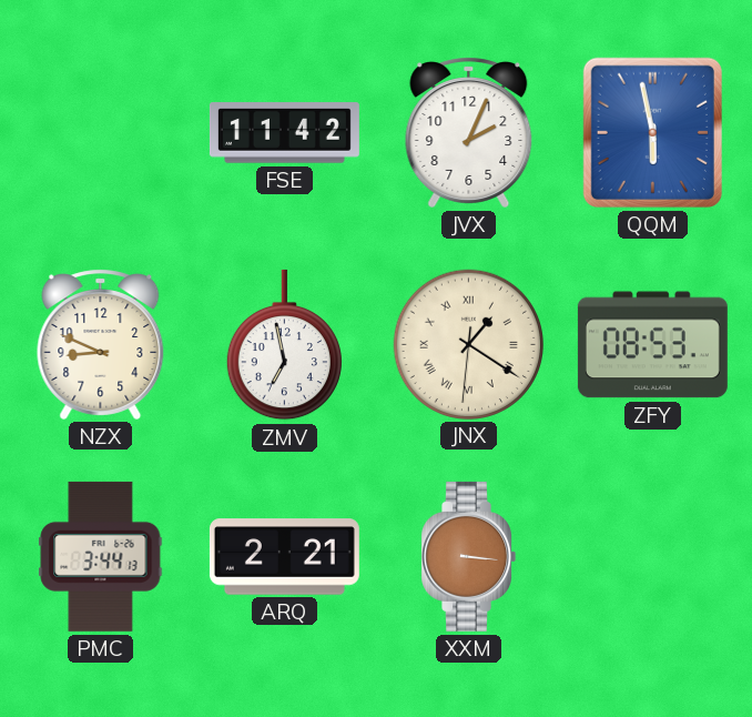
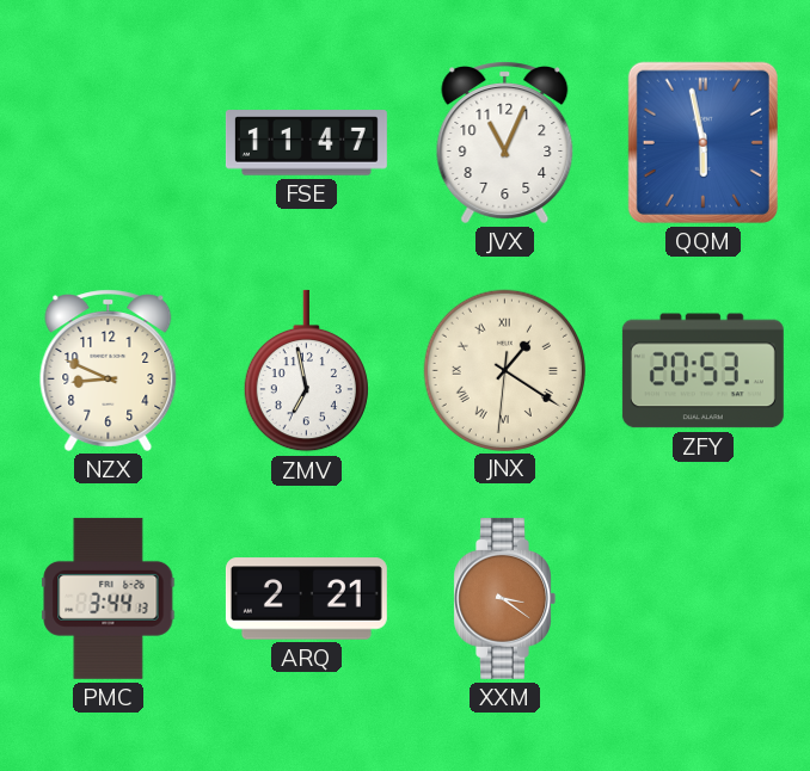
FSE: 11:42 -> 11:47
JVX: 2:04 -> 11:04
ZFY: 08:53 -> 20:53
XXM: 3:16 -> 3:21
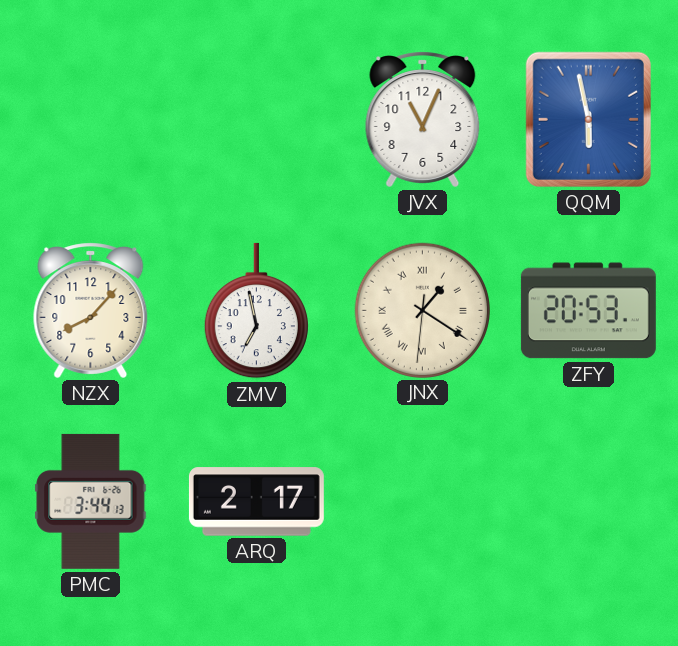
FSE: 11:47 -> none
NZX: 8:49 -> 8:07
ARQ: 2:21 -> 2:17
XXM: 3:21 -> none
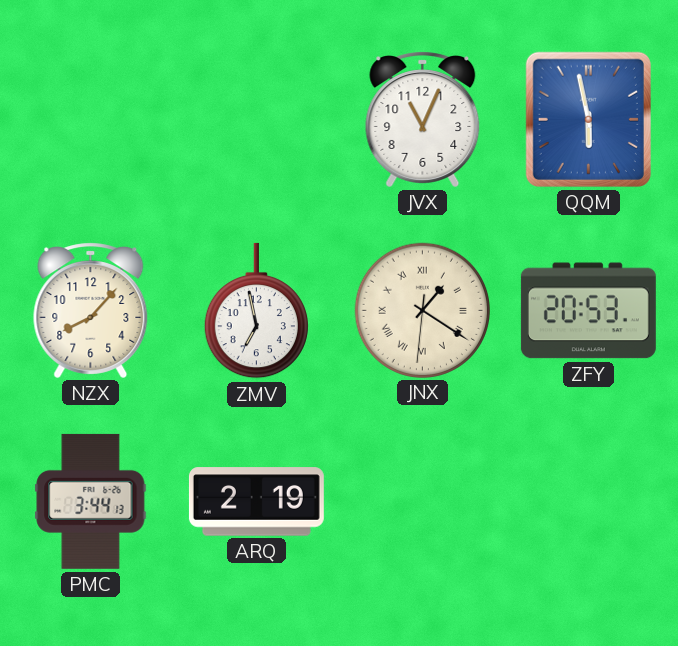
ARQ: 2:17 -> 2:19
